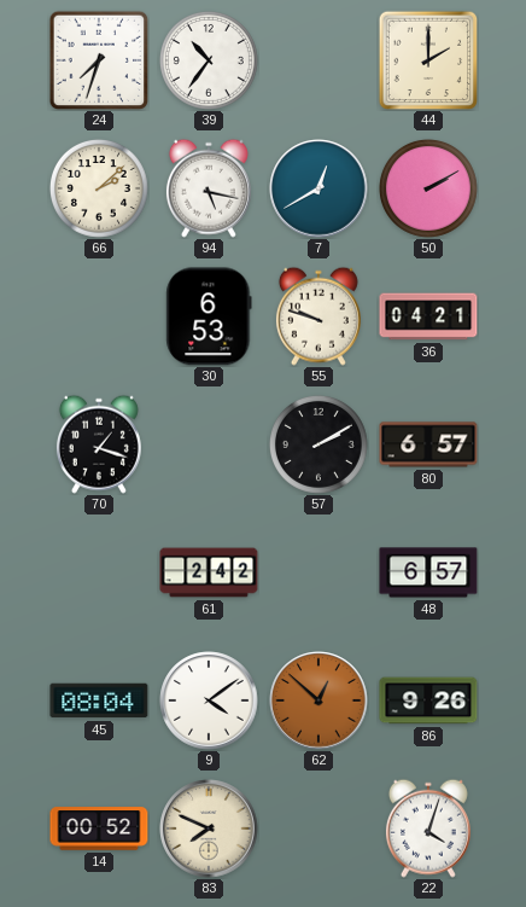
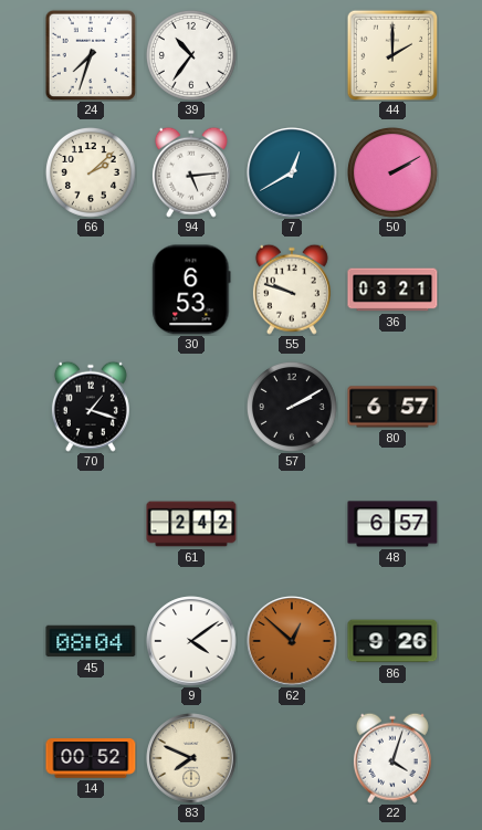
94: 5:17 -> 5:14
36: 04:21 -> 03:21
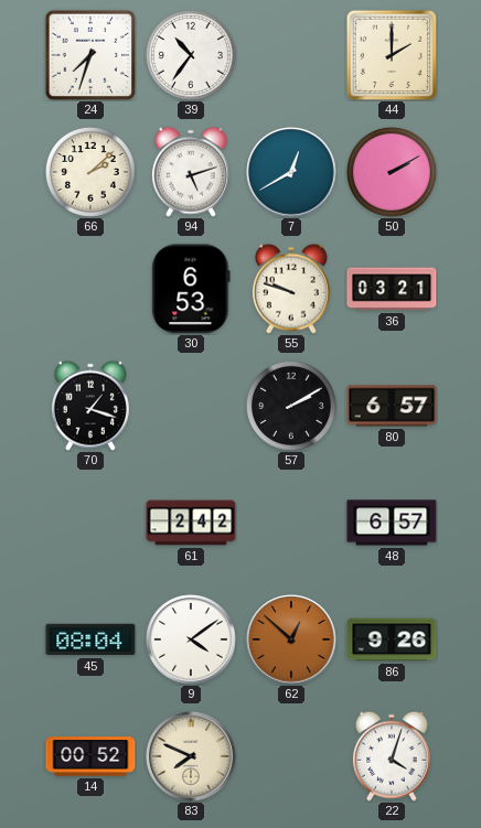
94: 5:14 -> 5:12
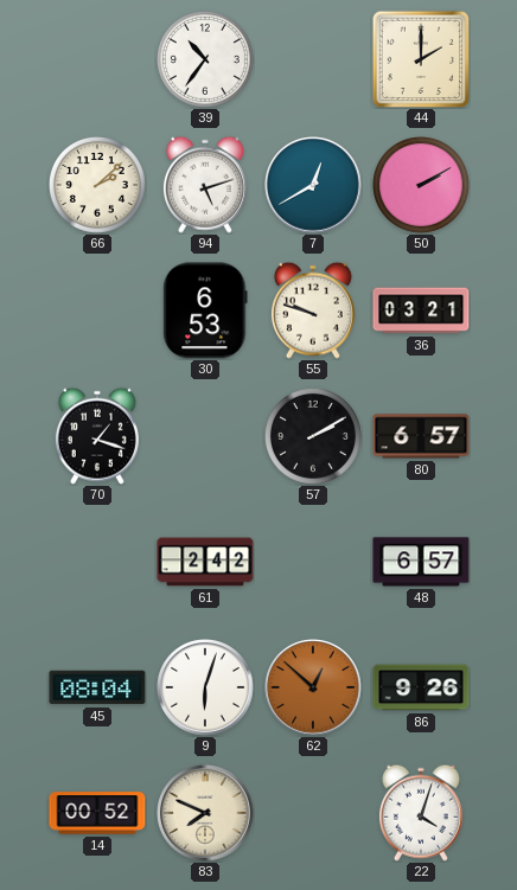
24: 7:33 -> none
9: 4:09 -> 6:03
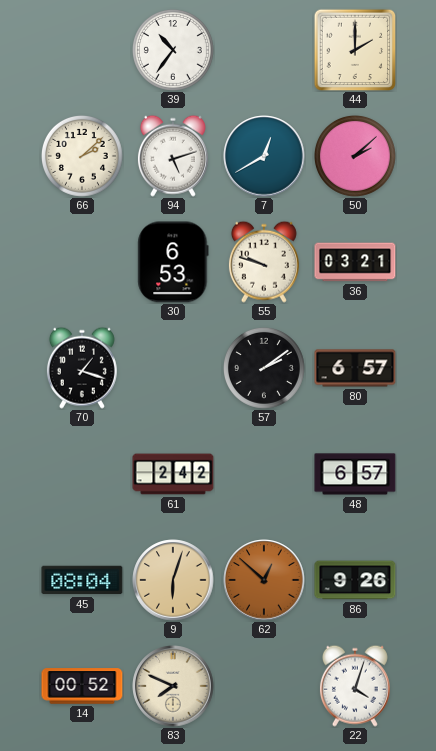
50: 2:10 -> 2:08
57: 2:10 -> 2:09
9 dial: white -> champagne
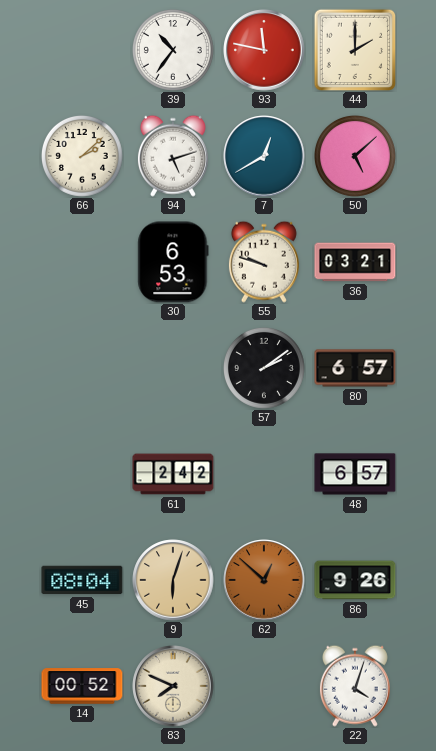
93: none -> 11:47
50: 2:08 -> 5:08
70: 1:18 -> none
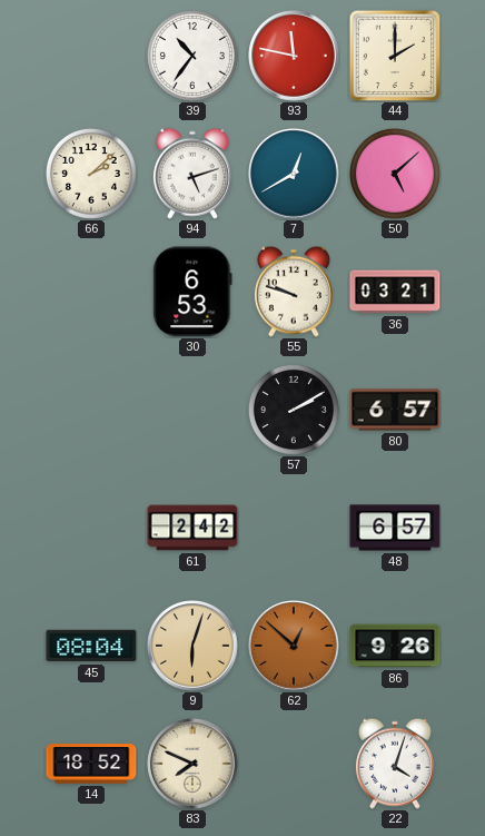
57: 2:09 -> 2:10
14: 00:52 -> 18:52
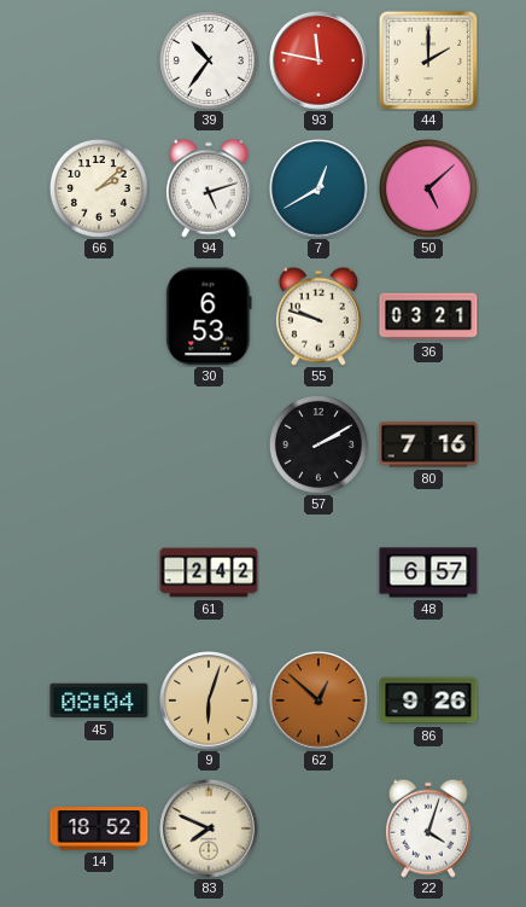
80: 6:57 -> 7:16
